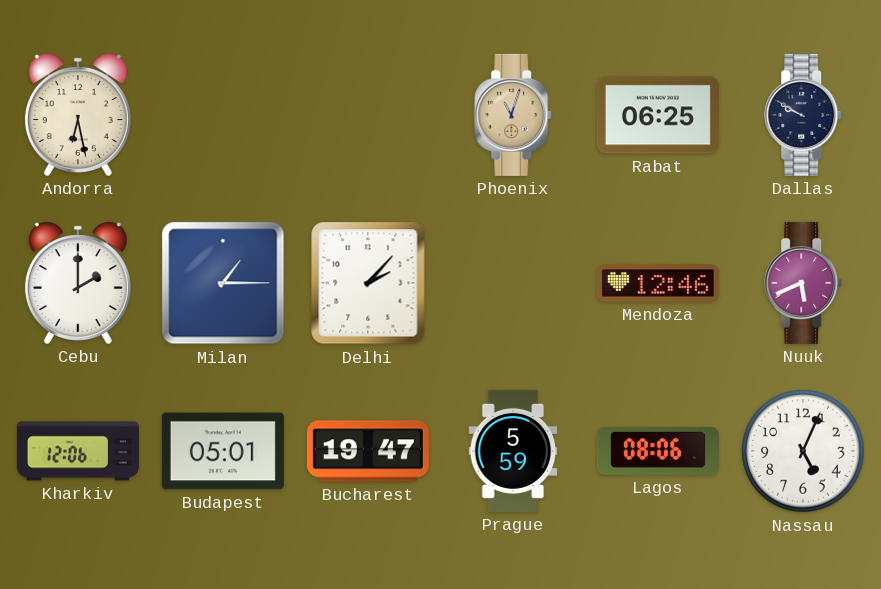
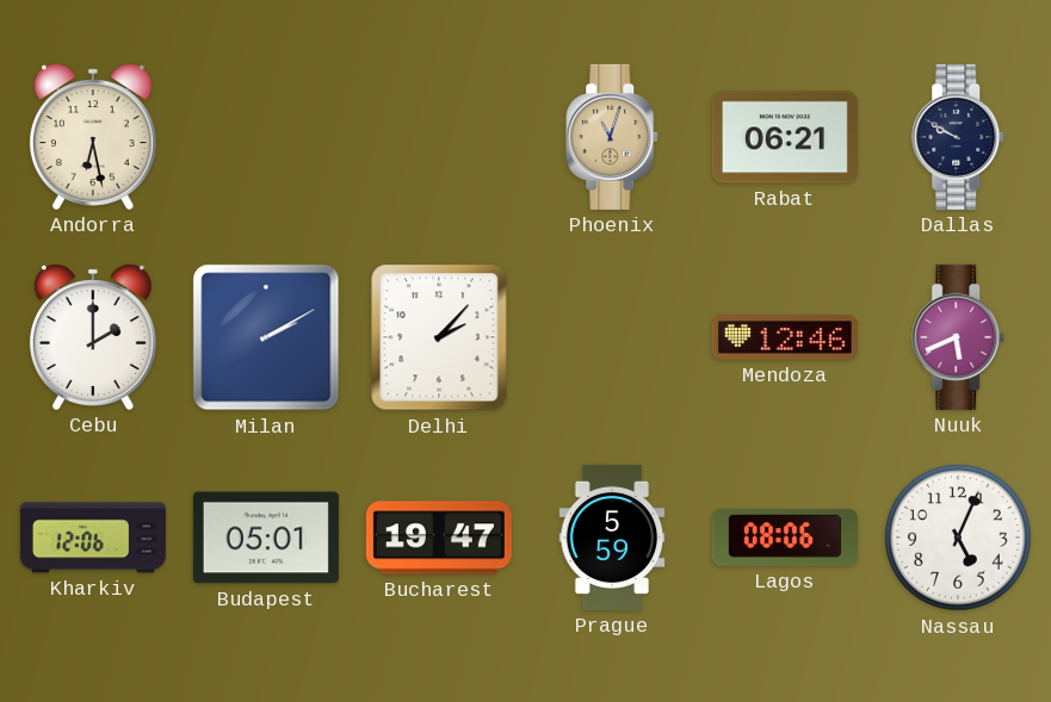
Rabat: 06:25 -> 06:21
Milan: 1:15 -> 2:10
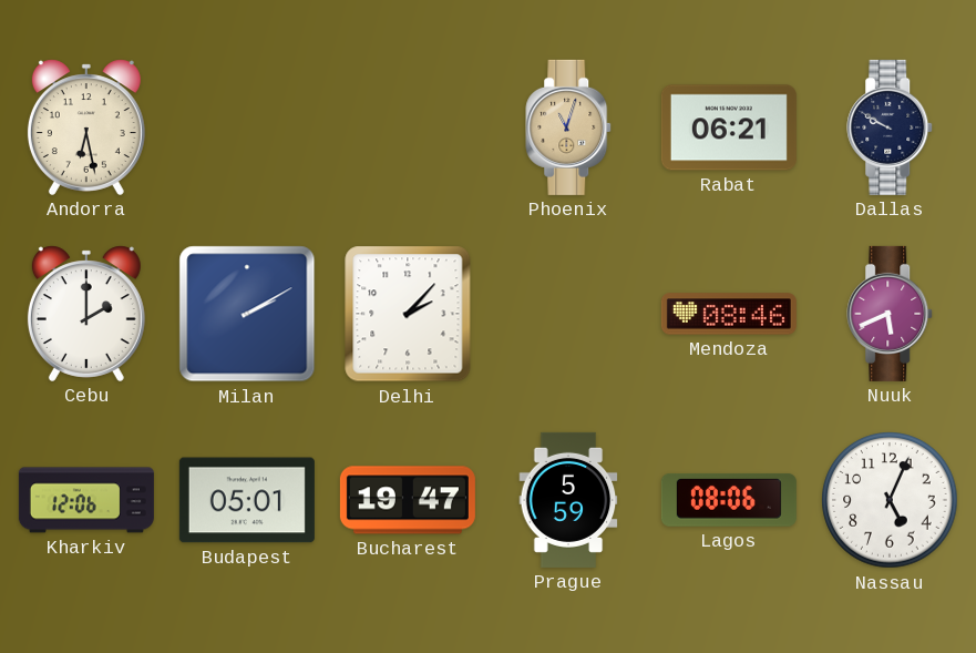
Mendoza: 12:46 -> 08:46
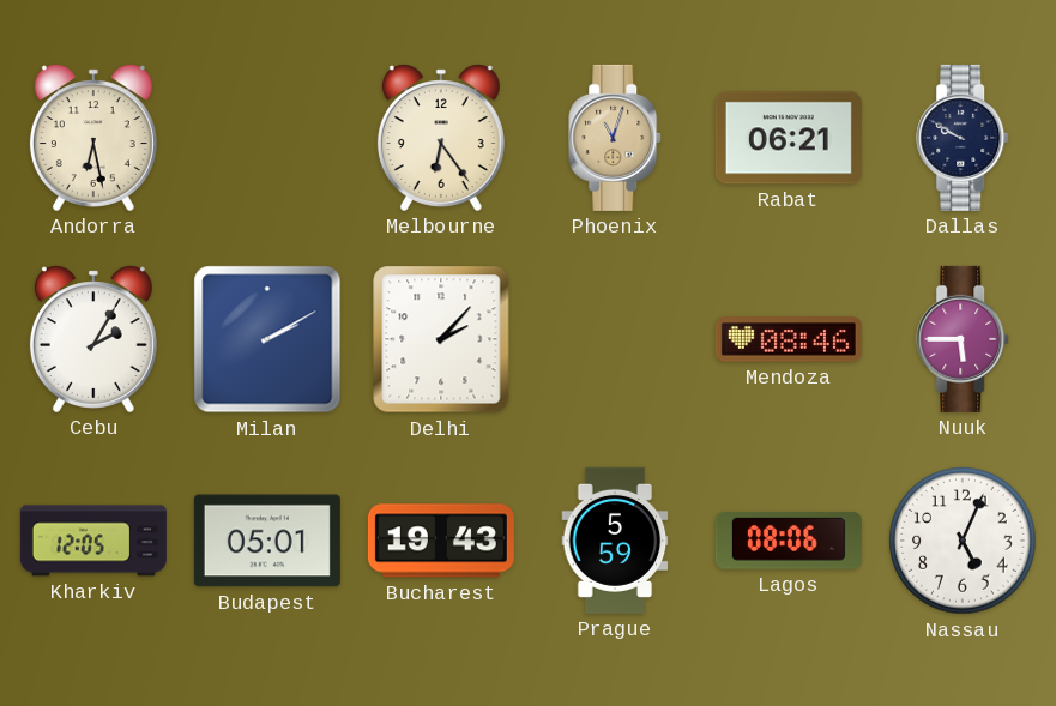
Melbourne: none -> 6:24
Cebu: 2:00 -> 2:05
Nuuk: 5:41 -> 5:45
Kharkiv: 12:06 -> 12:05
Bucharest: 19:47 -> 19:43
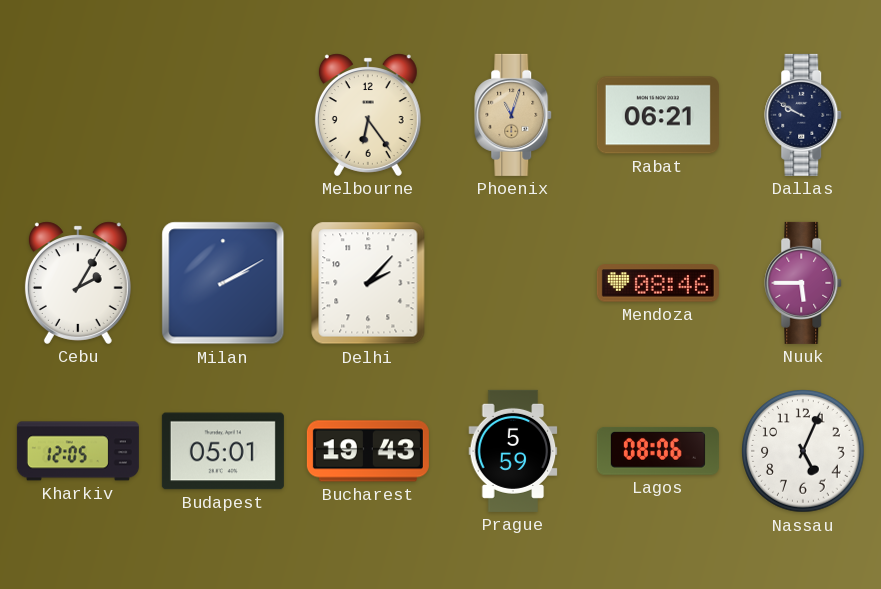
Andorra: 6:28 -> none
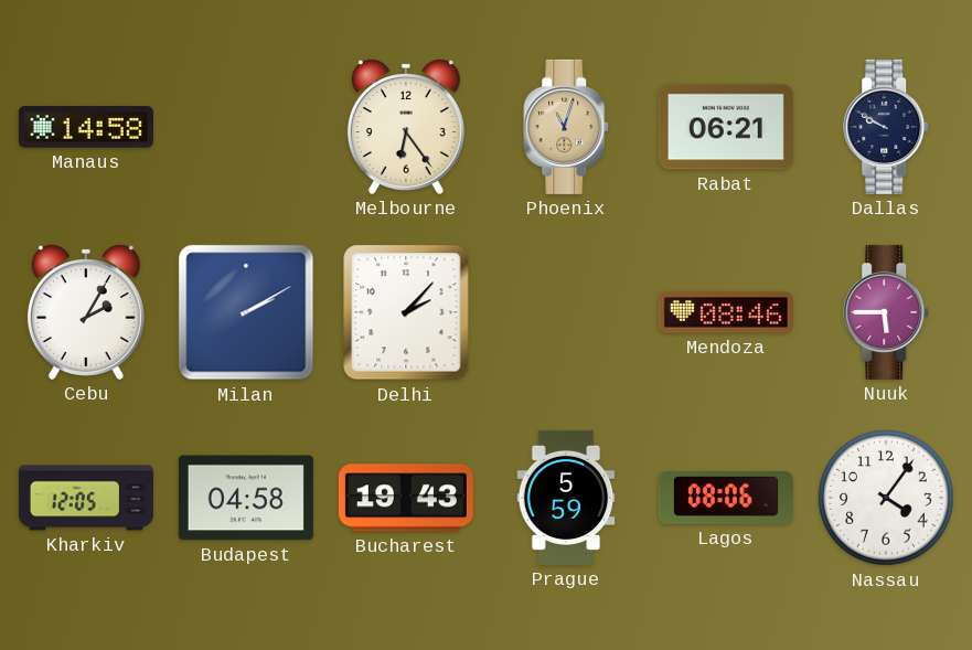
Manaus: none -> 14:58
Budapest: 05:01 -> 04:58
Nassau: 5:04 -> 4:06
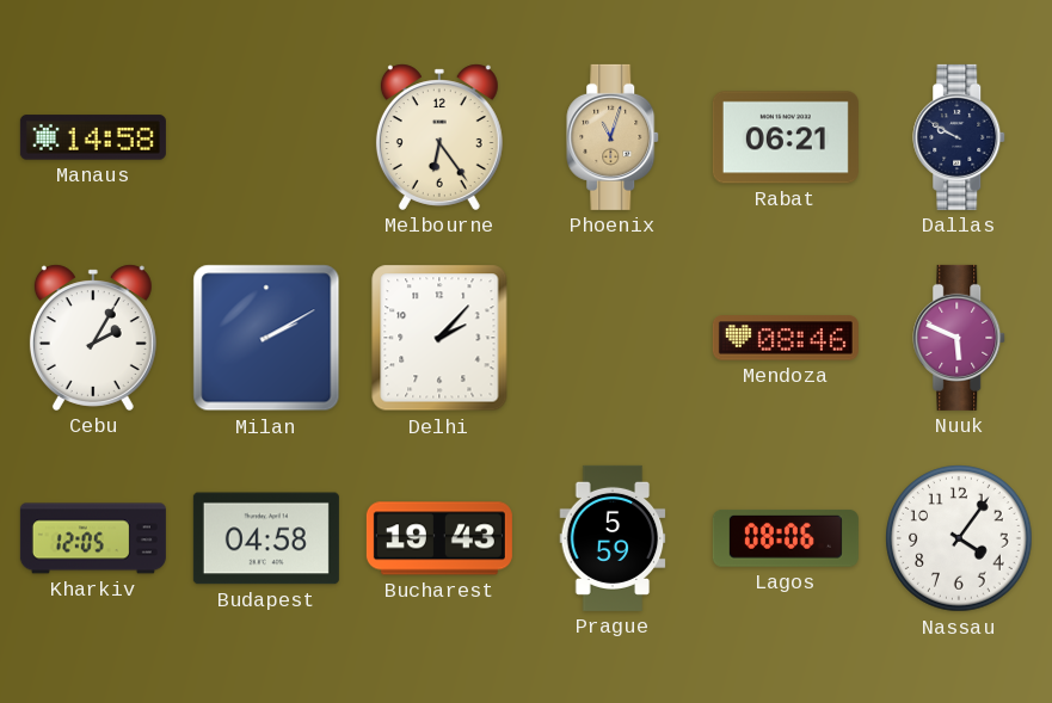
Nuuk: 5:45 -> 5:49
